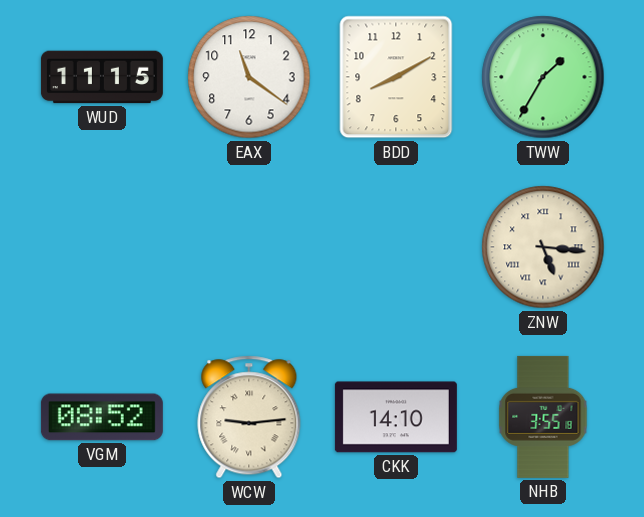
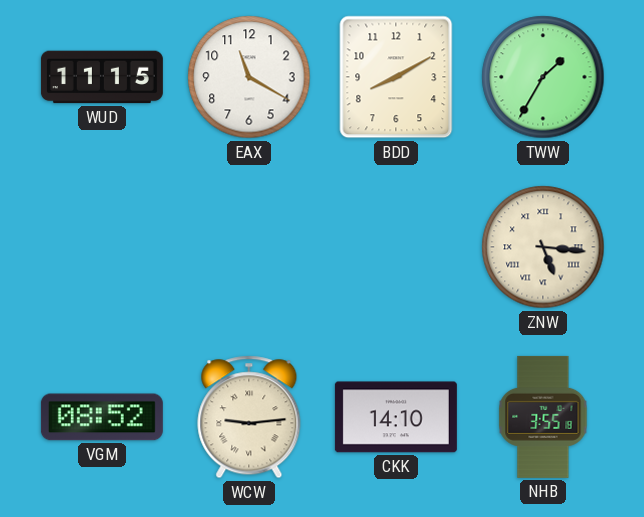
EAX: 11:21 -> 11:20
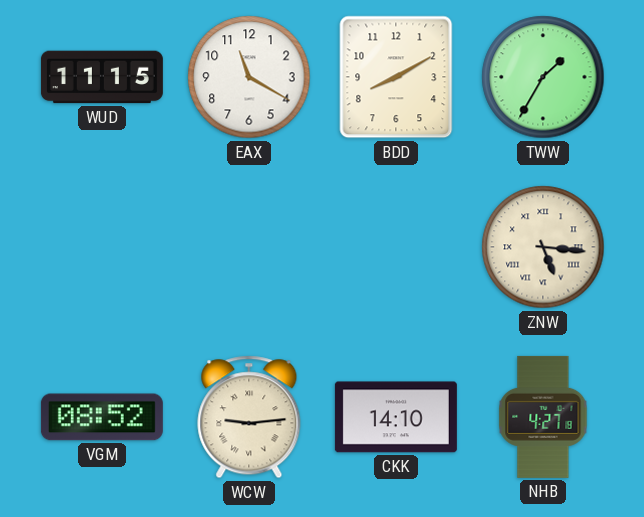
NHB: 3:55 -> 4:27
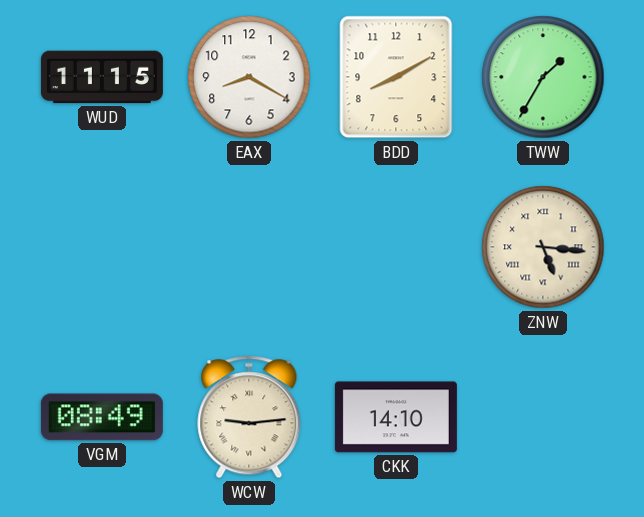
EAX: 11:20 -> 8:20
VGM: 08:52 -> 08:49
NHB: 4:27 -> none
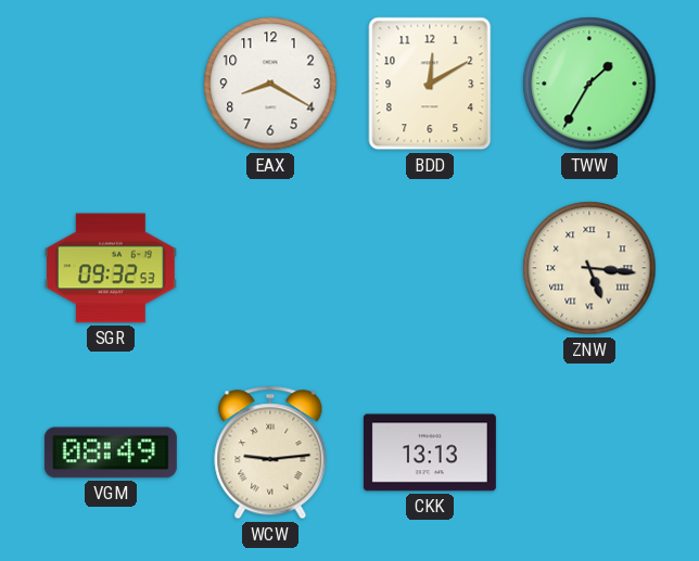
WUD: 11:15 -> none
BDD: 8:10 -> 12:10
SGR: none -> 09:32
CKK: 14:10 -> 13:13
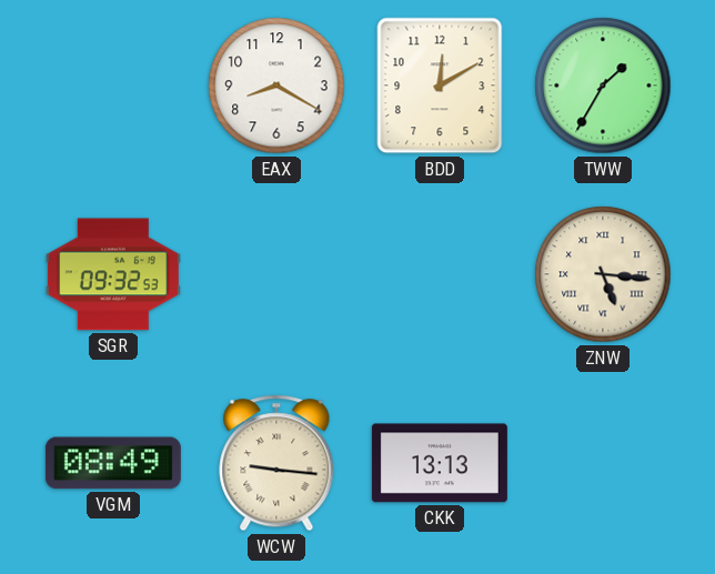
WCW: 9:14 -> 9:16
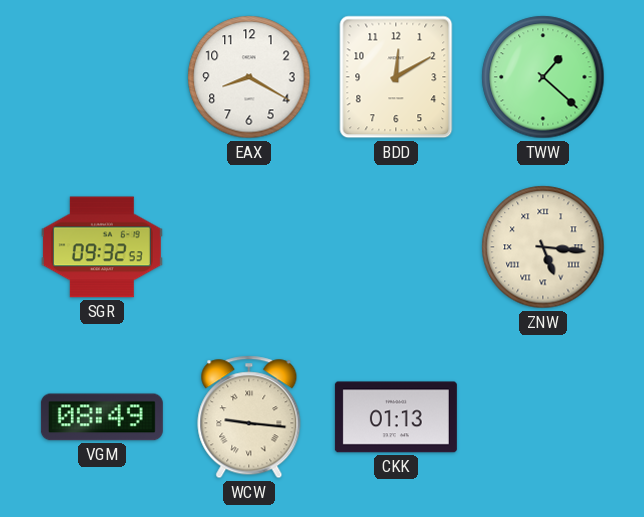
TWW: 1:35 -> 1:22
CKK: 13:13 -> 01:13
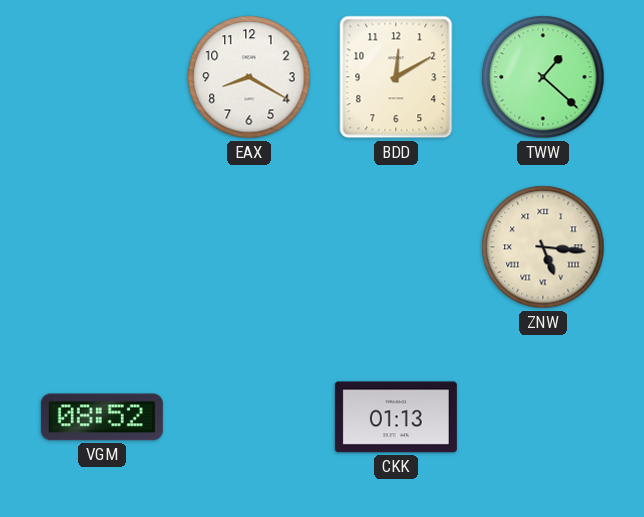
SGR: 09:32 -> none
VGM: 08:49 -> 08:52
WCW: 9:16 -> none
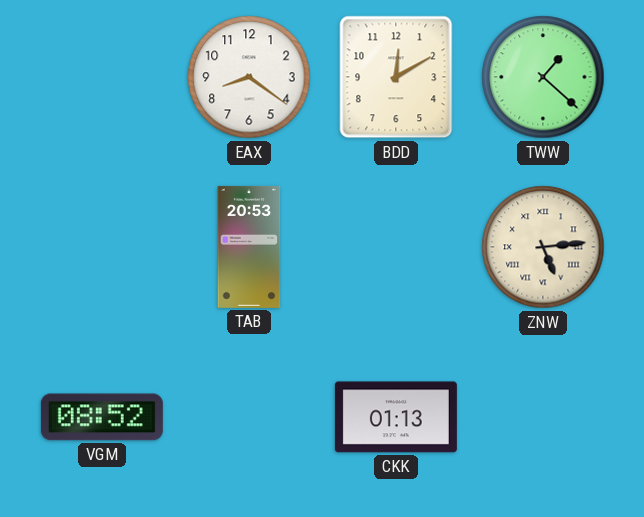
EAX: 8:20 -> 8:21
TAB: none -> 20:53
ZNW: 5:16 -> 5:14
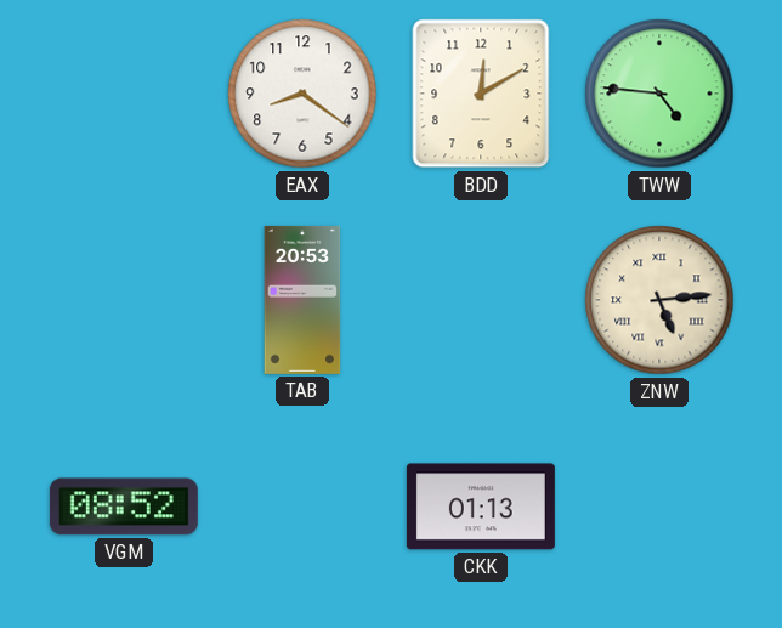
TWW: 1:22 -> 4:46
